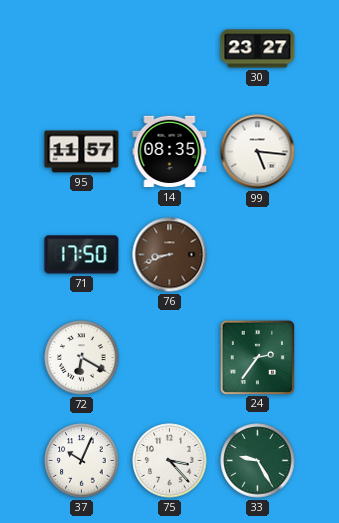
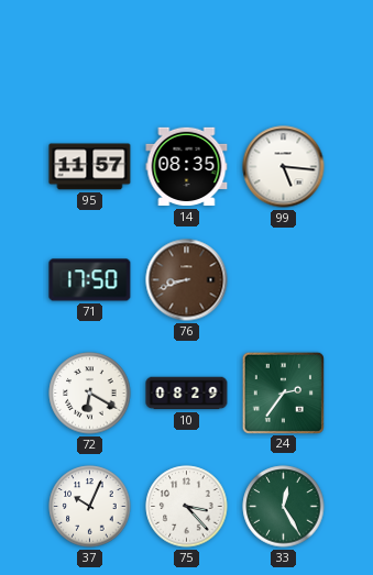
30: 23:27 -> none
10: none -> 08:29
33: 9:25 -> 12:25
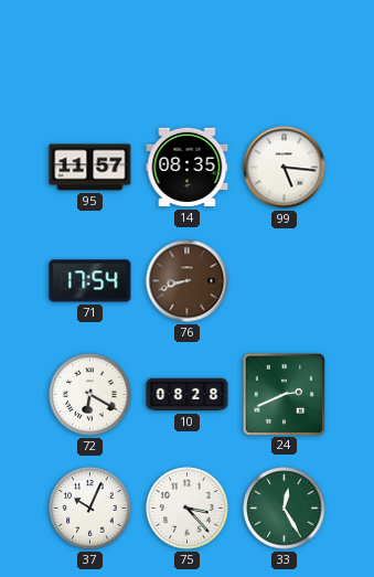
71: 17:50 -> 17:54
10: 08:29 -> 08:28
24: 2:36 -> 2:41
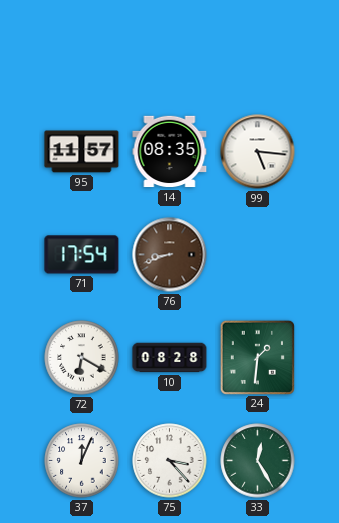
24: 2:41 -> 1:31
37: 10:04 -> 12:04
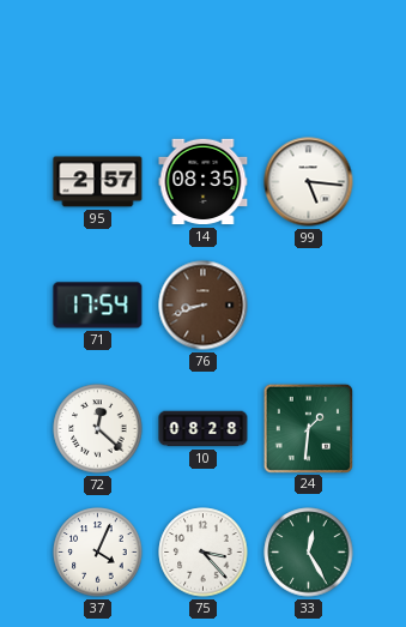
95: 11:57 -> 2:57
72: 6:20 -> 12:22
37: 12:04 -> 4:04
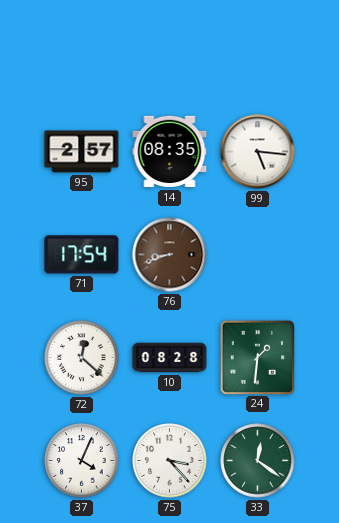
33: 12:25 -> 12:21
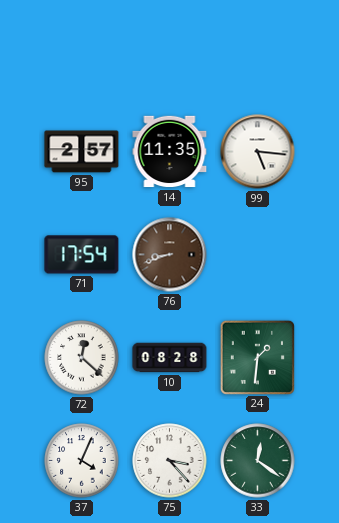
14: 08:35 -> 11:35
